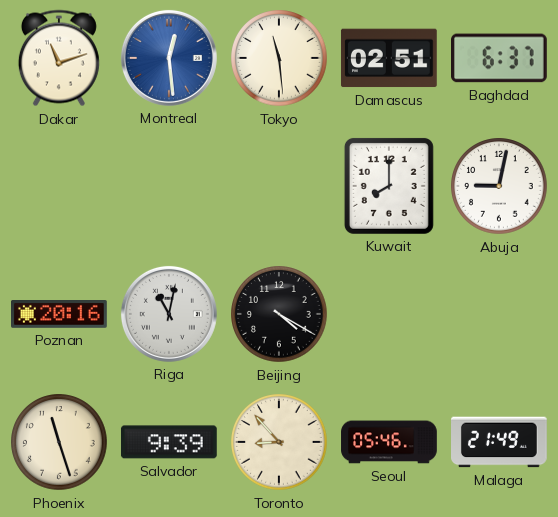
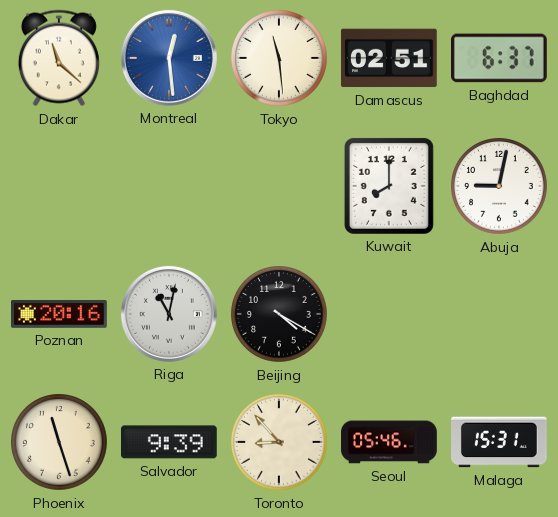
Dakar: 11:12 -> 11:22
Malaga: 21:49 -> 15:31
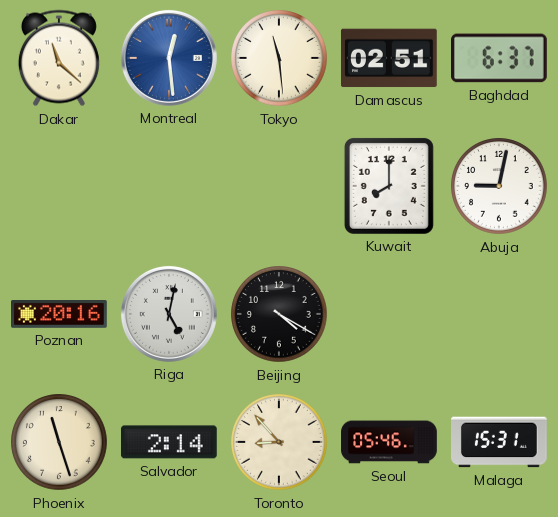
Riga: 11:02 -> 5:02
Salvador: 9:39 -> 2:14
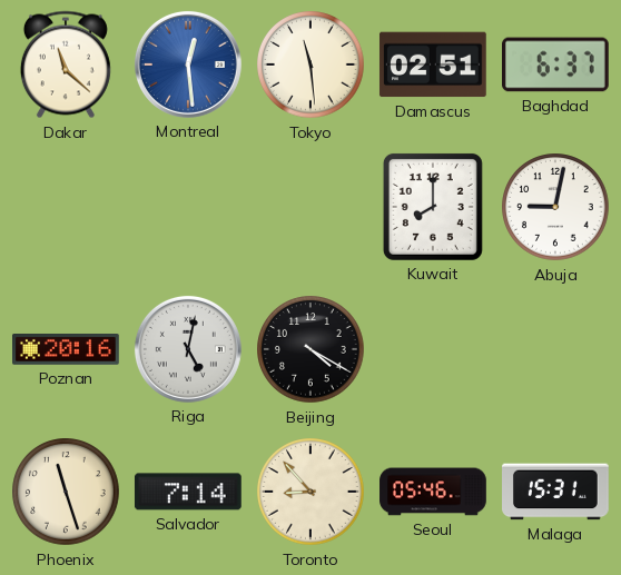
Salvador: 2:14 -> 7:14
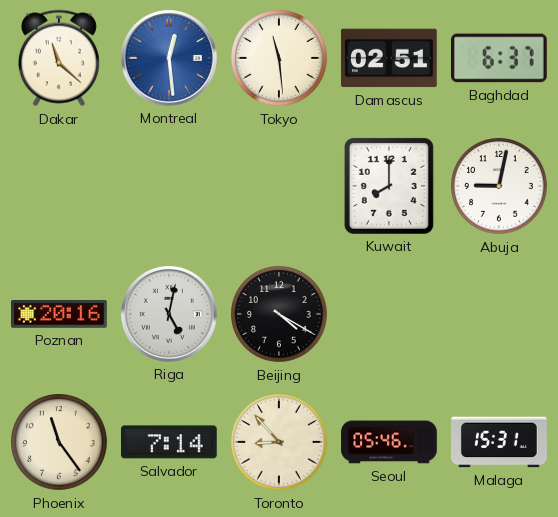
Phoenix: 11:27 -> 11:24
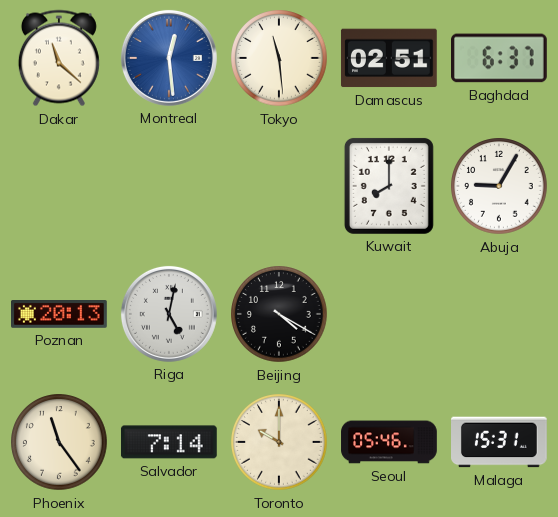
Abuja: 9:02 -> 9:05
Poznan: 20:16 -> 20:13
Toronto: 8:53 -> 10:00
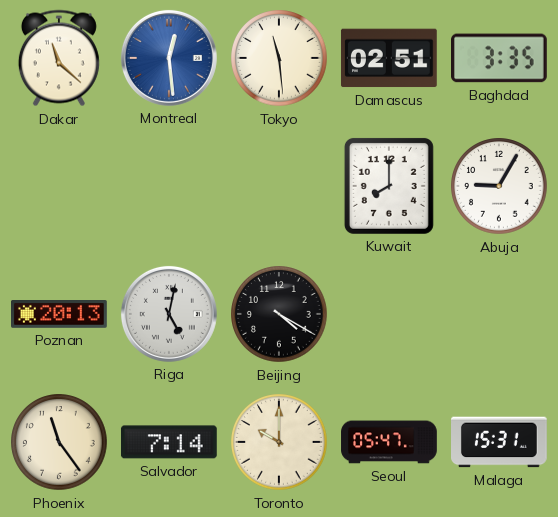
Baghdad: 6:37 -> 3:35
Seoul: 05:46 -> 05:47
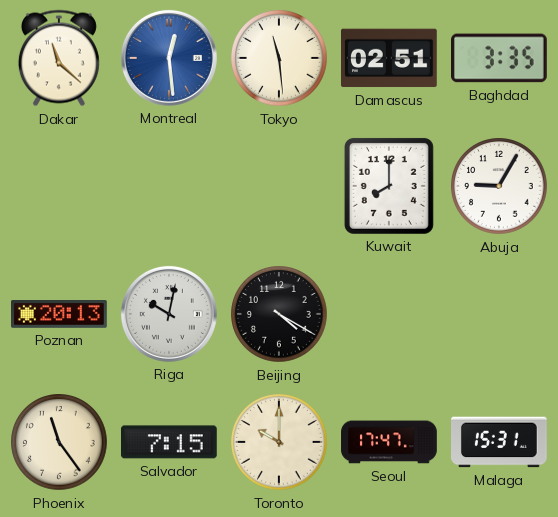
Riga: 5:02 -> 10:02
Salvador: 7:14 -> 7:15
Seoul: 05:47 -> 17:47
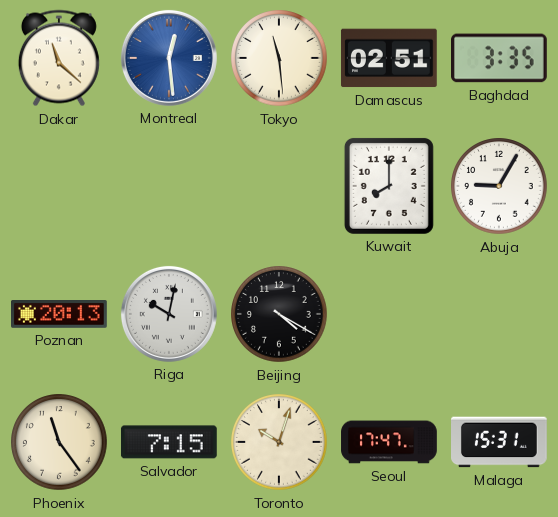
Toronto: 10:00 -> 10:03
